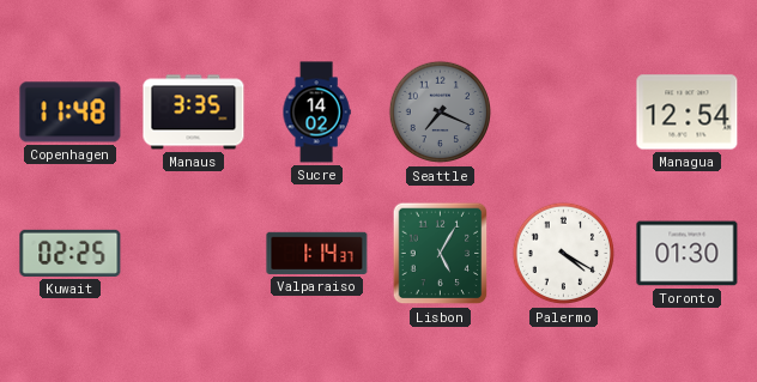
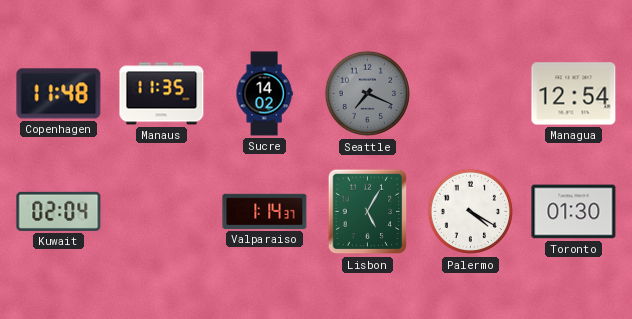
Manaus: 3:35 -> 11:35
Kuwait: 02:25 -> 02:04
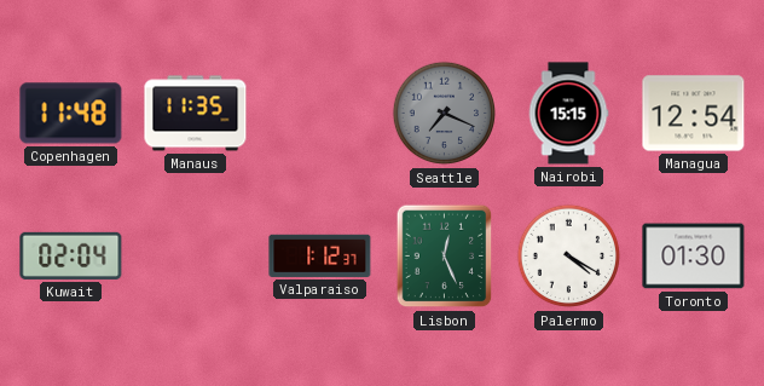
Sucre: 14:02 -> none
Nairobi: none -> 15:15
Valparaiso: 1:14 -> 1:12
Lisbon: 5:05 -> 12:26
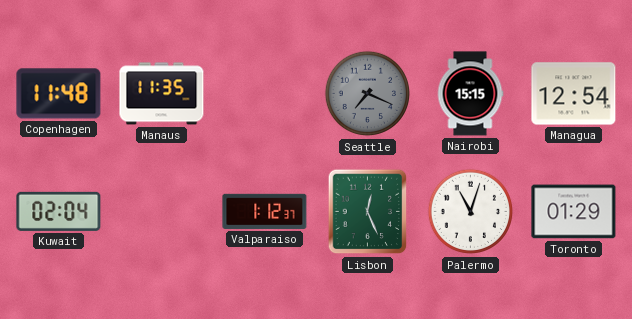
Palermo: 4:20 -> 11:03
Toronto: 01:30 -> 01:29
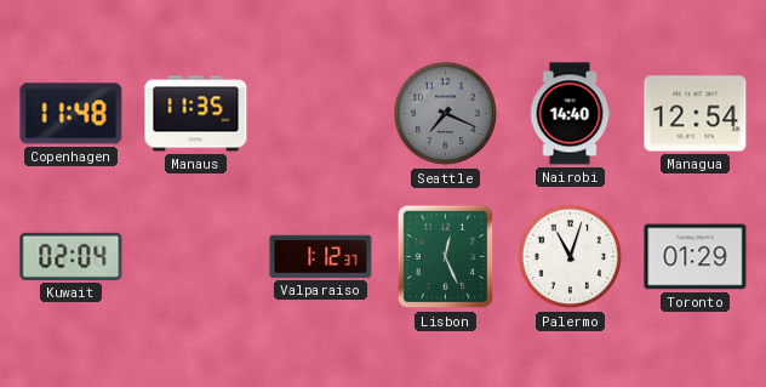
Nairobi: 15:15 -> 14:40
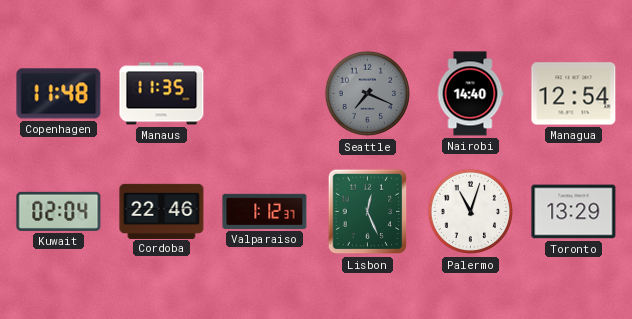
Cordoba: none -> 22:46
Toronto: 01:29 -> 13:29
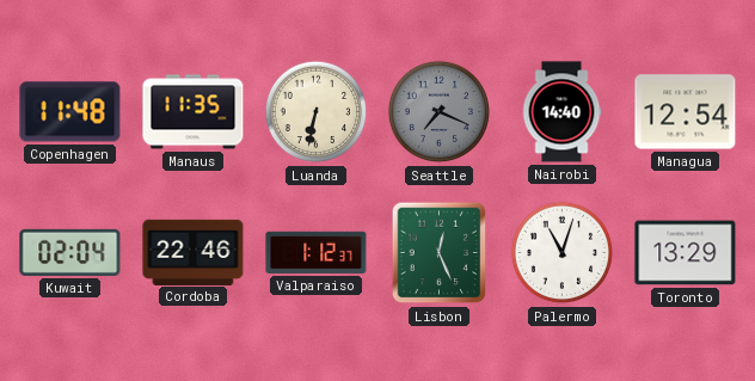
Luanda: none -> 6:32
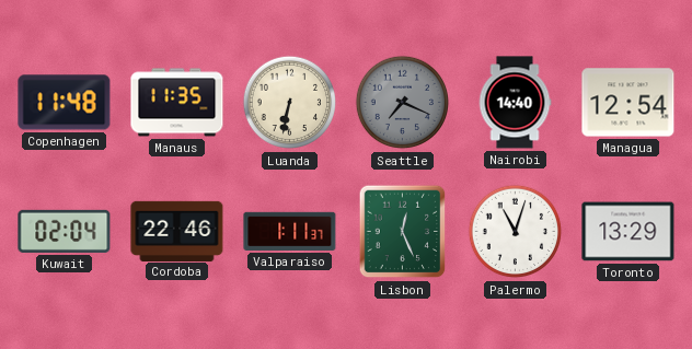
Valparaiso: 1:12 -> 1:11
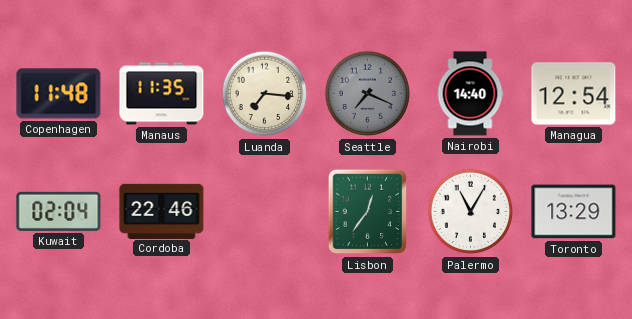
Luanda: 6:32 -> 7:16
Valparaiso: 1:11 -> none
Lisbon: 12:26 -> 12:36
Palermo: 11:03 -> 11:05
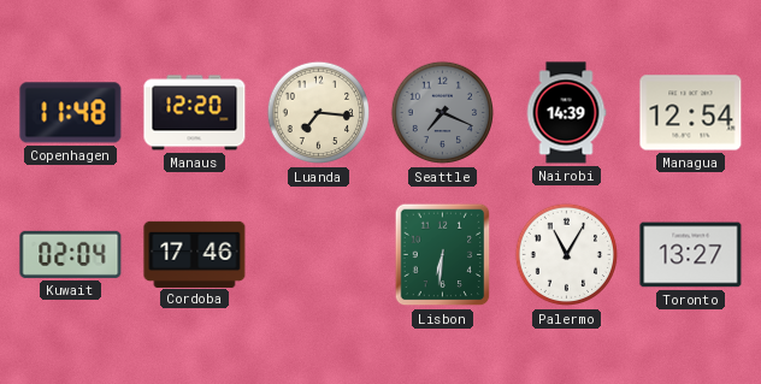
Manaus: 11:35 -> 12:20
Nairobi: 14:40 -> 14:39
Cordoba: 22:46 -> 17:46
Lisbon: 12:36 -> 6:31
Toronto: 13:29 -> 13:27
